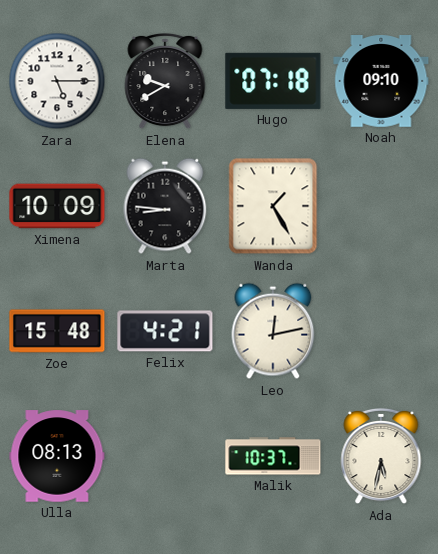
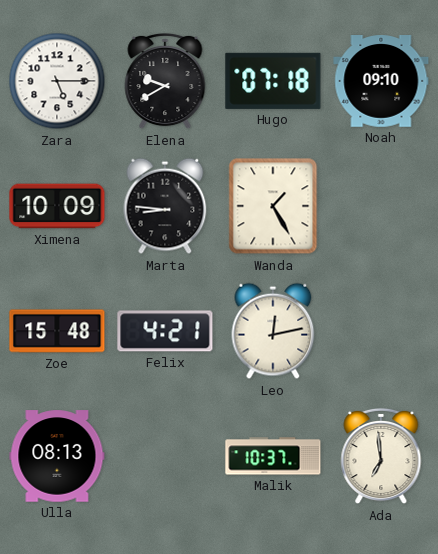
Ada: 5:32 -> 6:59
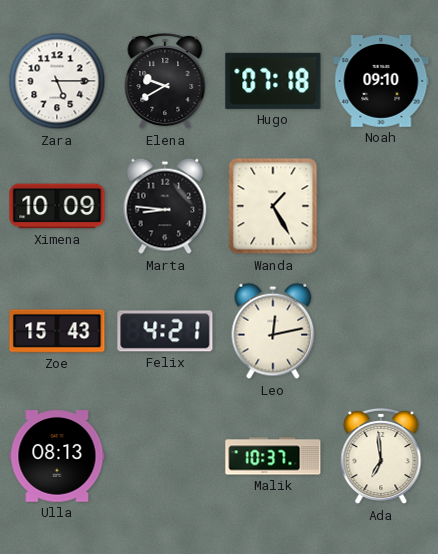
Zoe: 15:48 -> 15:43
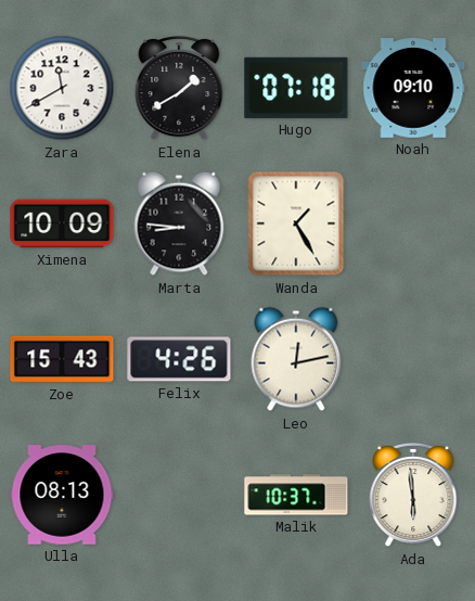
Zara: 5:15 -> 11:40
Elena: 9:40 -> 1:40
Felix: 4:21 -> 4:26
Ada: 6:59 -> 5:59
